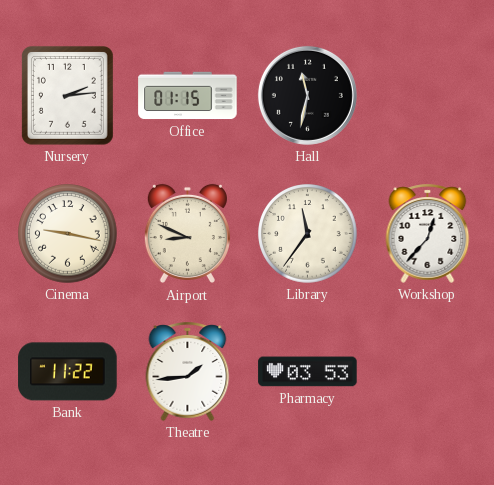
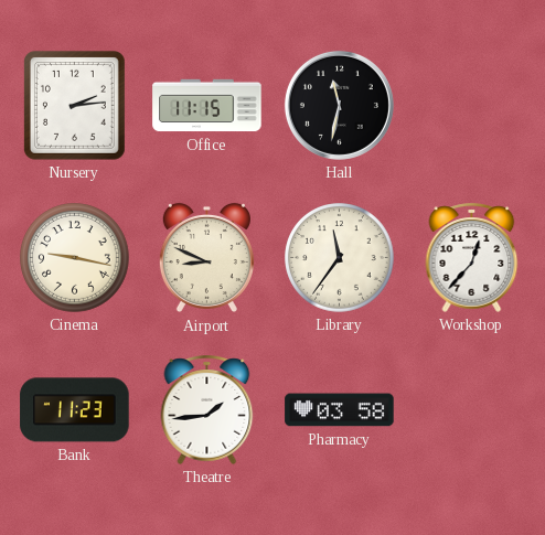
Office: 01:15 -> 11:15
Bank: 11:22 -> 11:23
Pharmacy: 03:53 -> 03:58
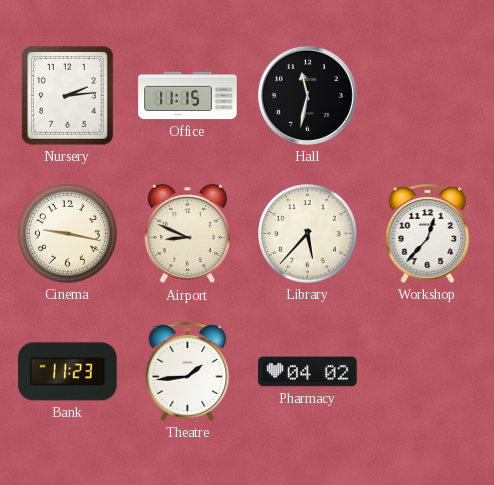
Library: 11:36 -> 5:37
Pharmacy: 03:58 -> 04:02
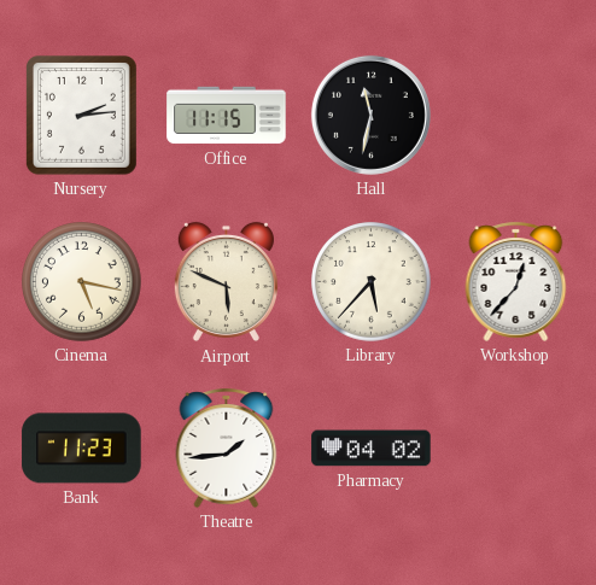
Cinema: 9:17 -> 5:17
Airport: 8:49 -> 5:49
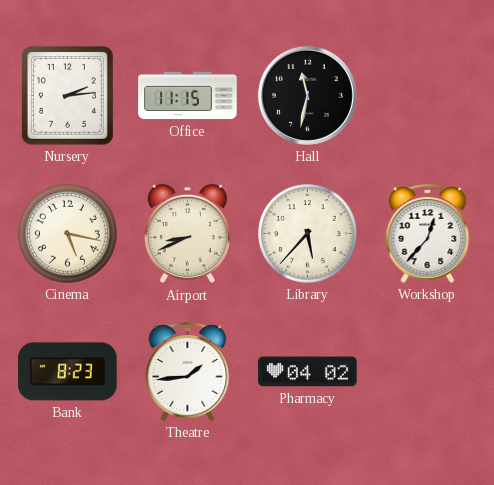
Airport: 5:49 -> 8:41
Bank: 11:23 -> 8:23
